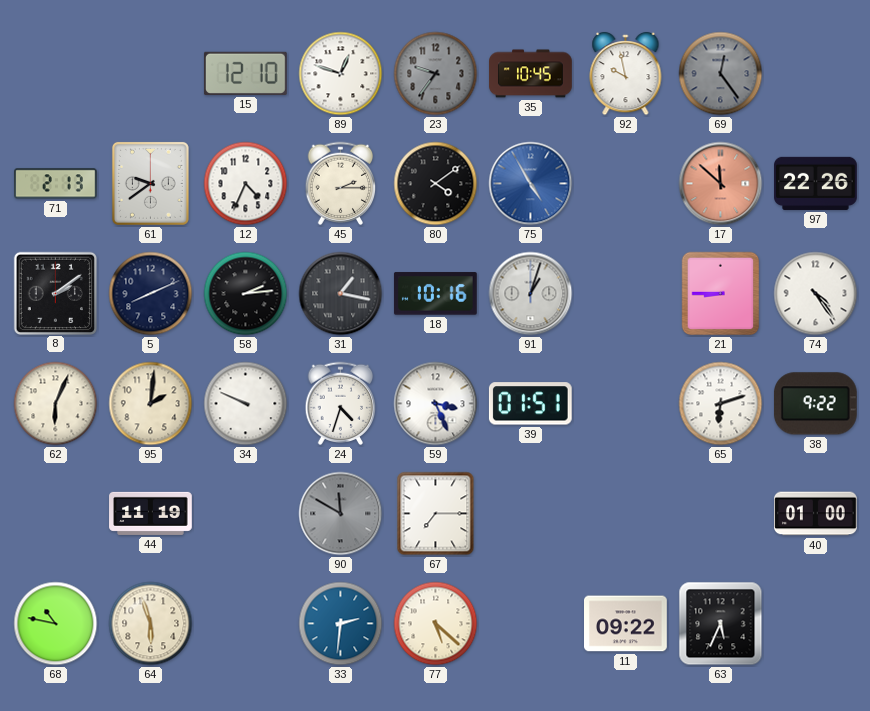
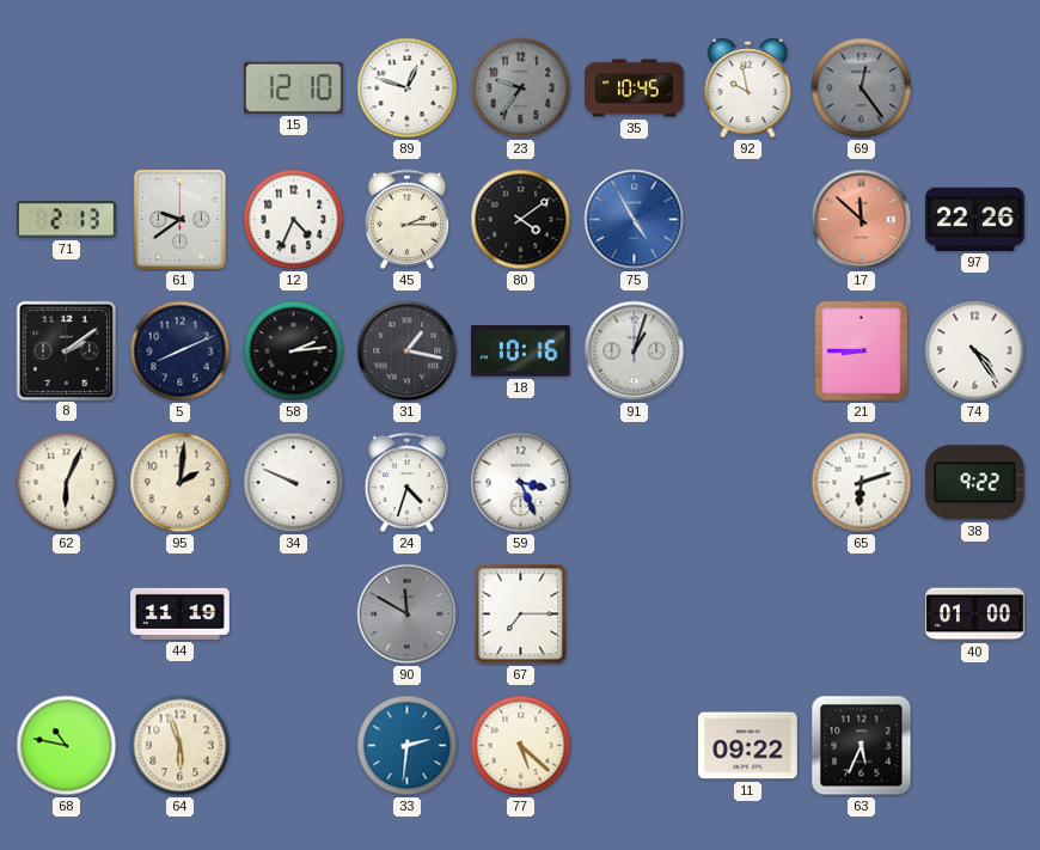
39: 01:51 -> none
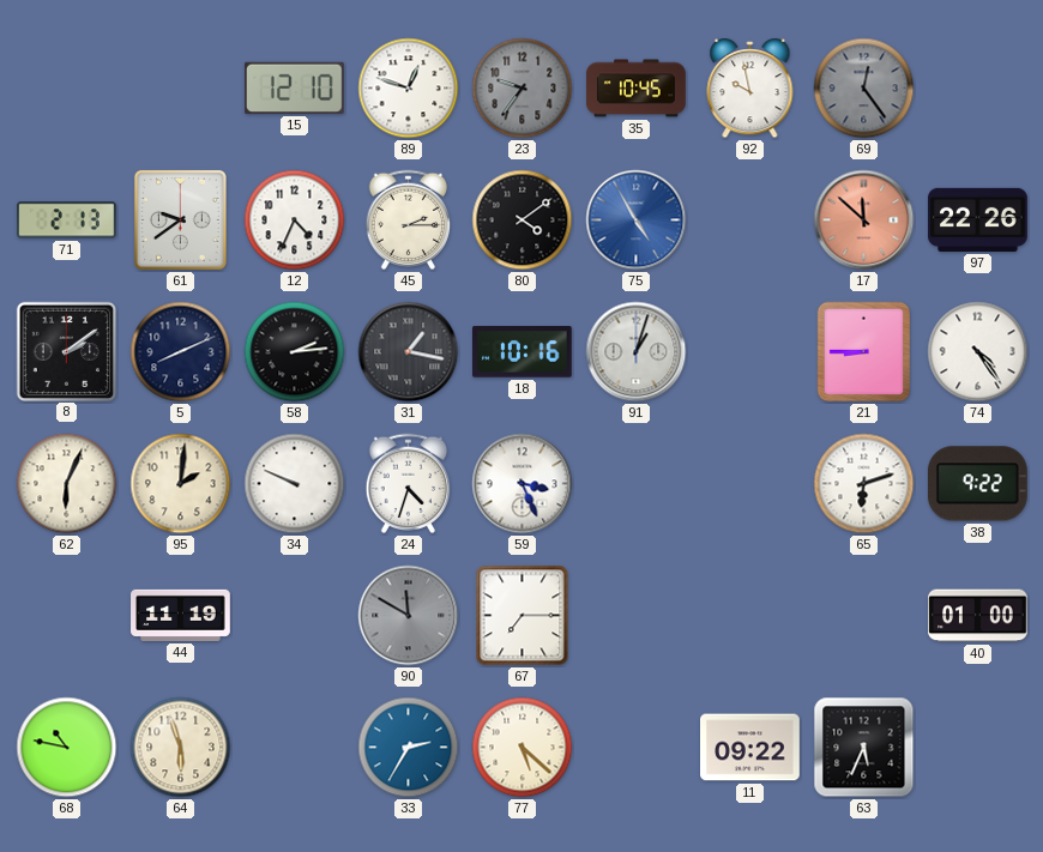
33: 2:31 -> 2:35
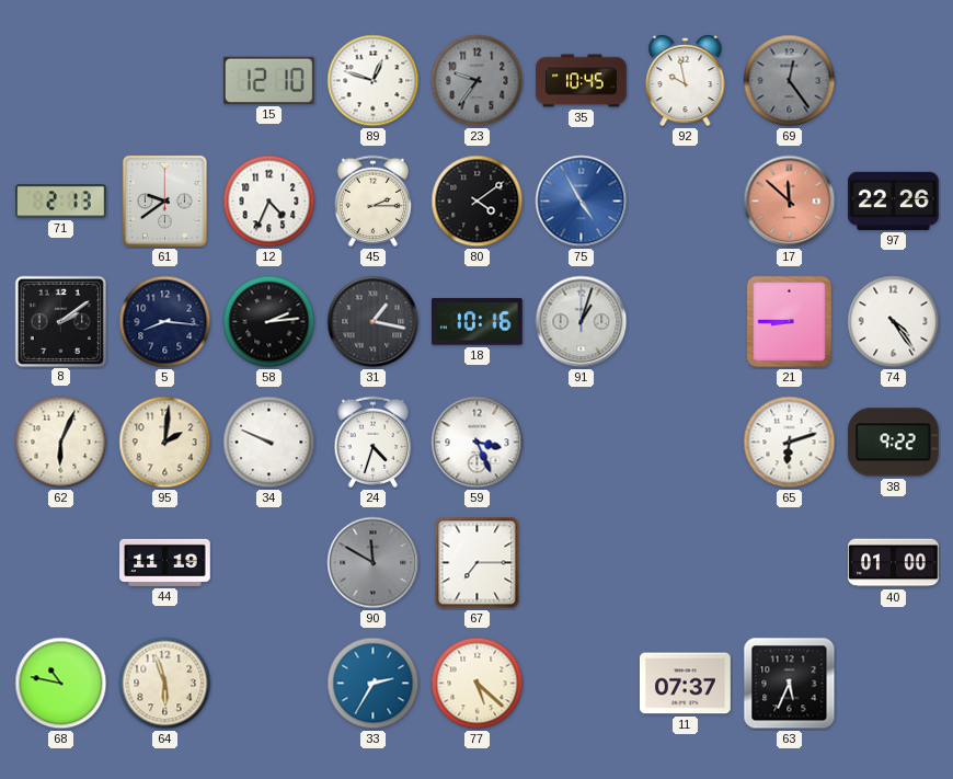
5: 8:11 -> 8:16
11: 09:22 -> 07:37
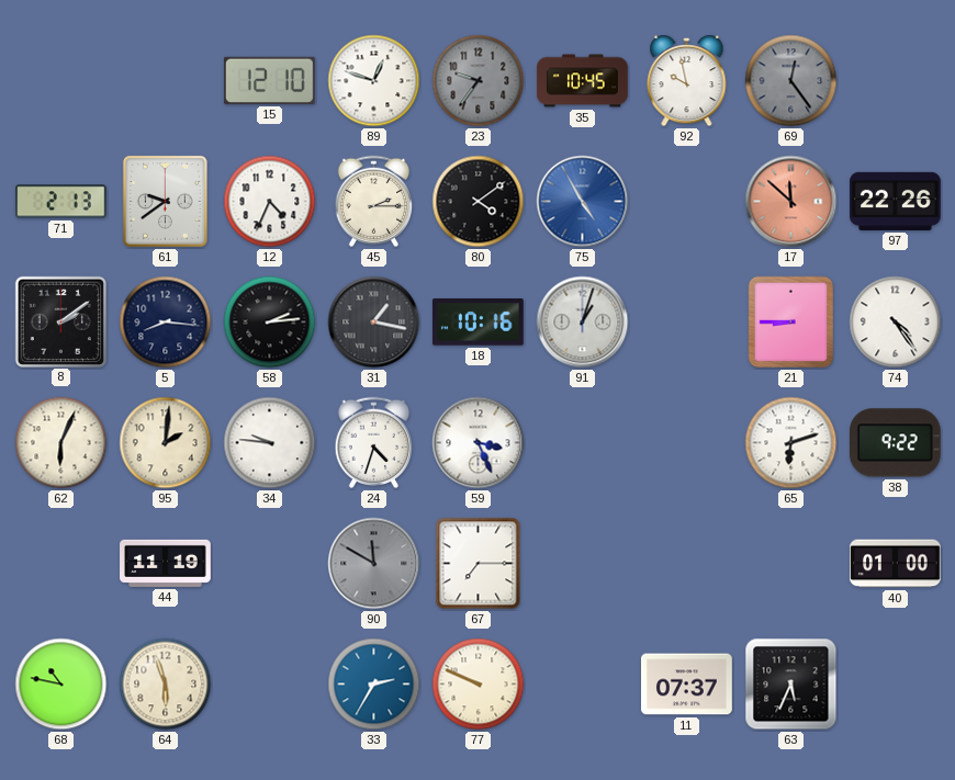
34: 9:49 -> 9:46
77: 5:22 -> 9:49
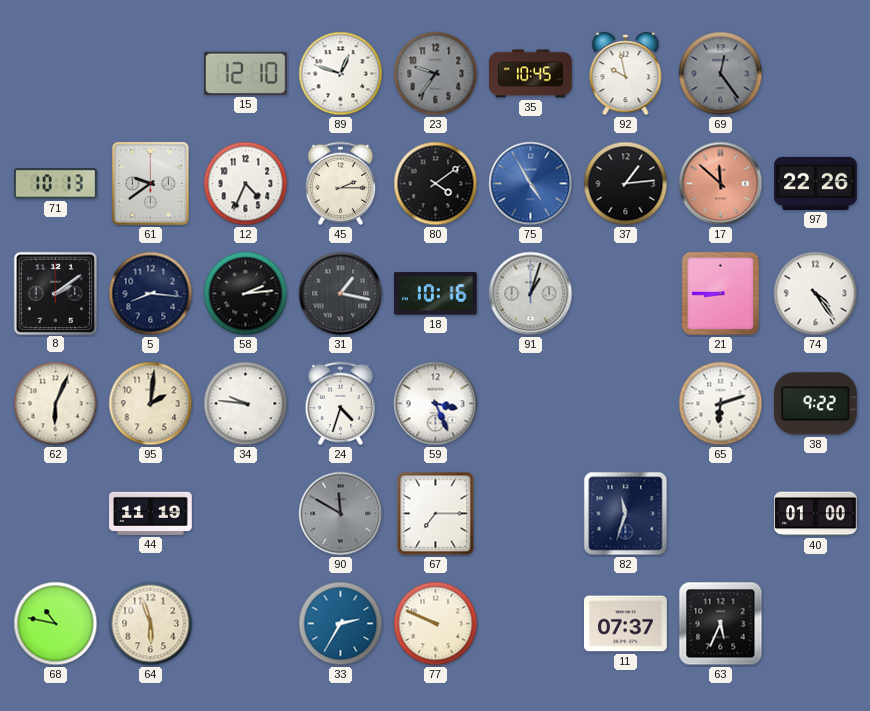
71: 2:13 -> 10:13
37: none -> 1:14
82: none -> 11:33
